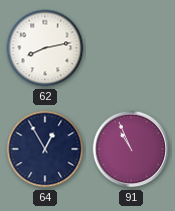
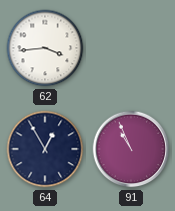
62: 8:13 -> 3:44
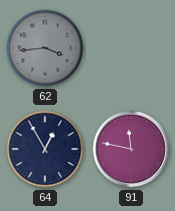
62 dial: white -> grey
91: 10:56 -> 11:47
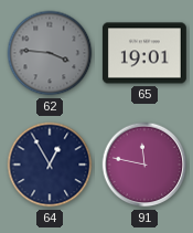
62: 3:44 -> 3:46
65: none -> 19:01
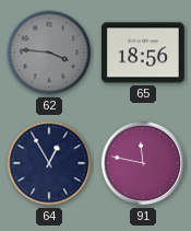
65: 19:01 -> 18:56
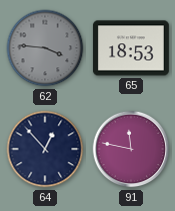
65: 18:56 -> 18:53
64: 12:55 -> 12:53
